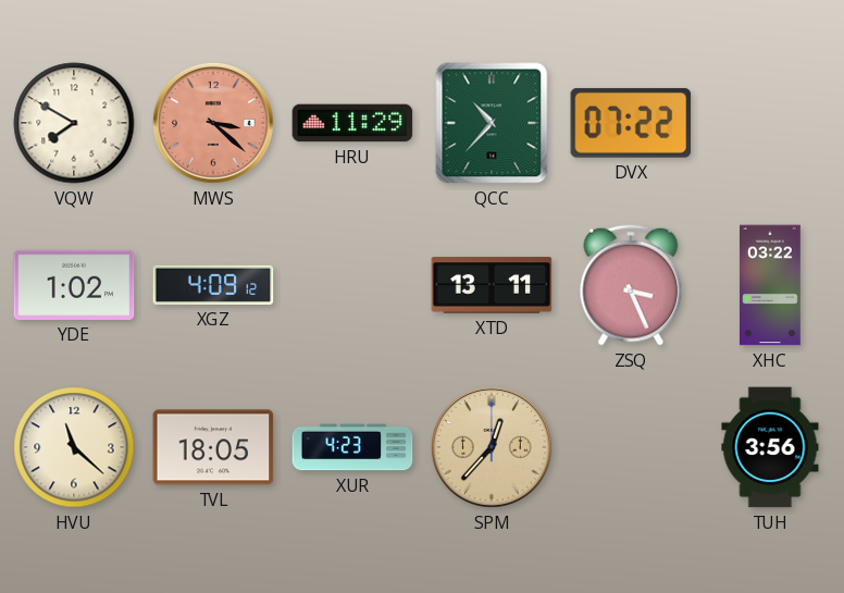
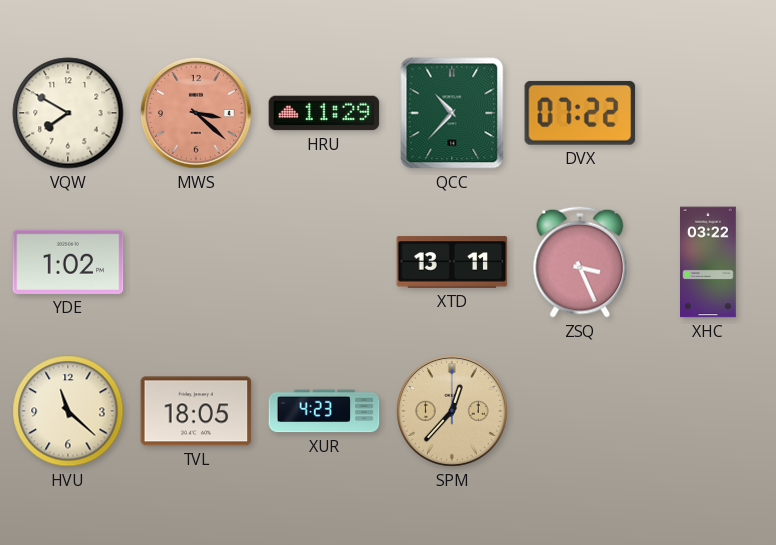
XGZ: 4:09 -> none
TUH: 3:56 -> none
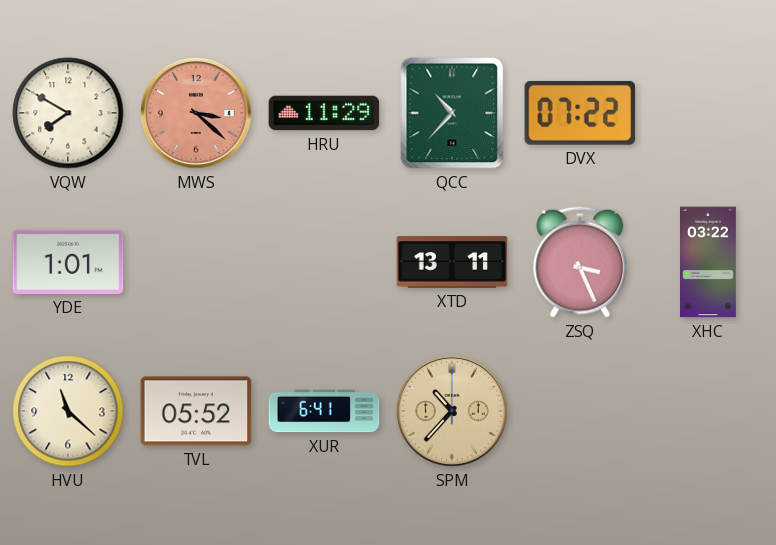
YDE: 1:02 -> 1:01
TVL: 18:05 -> 05:52
XUR: 4:23 -> 6:41
SPM: 12:37 -> 10:37
